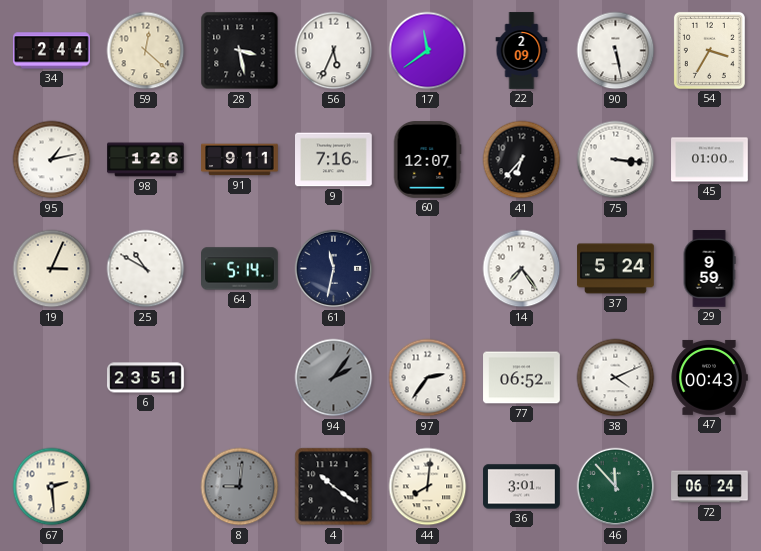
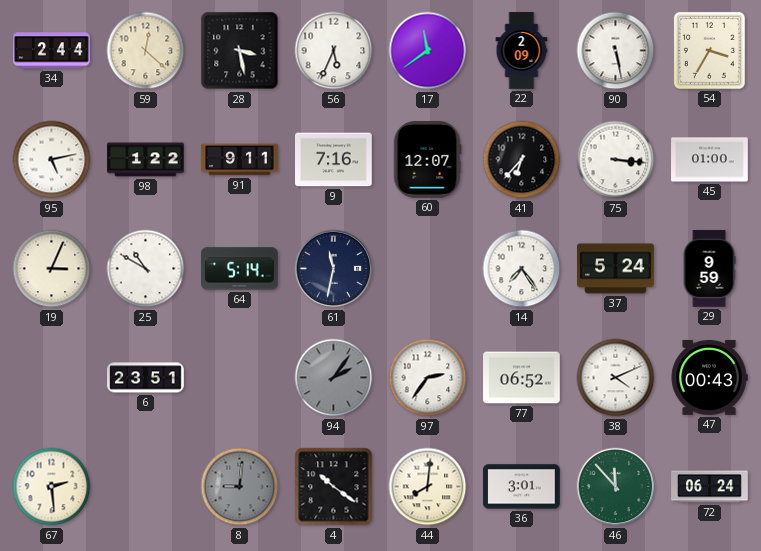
95: 1:13 -> 5:13
98: 1:26 -> 1:22
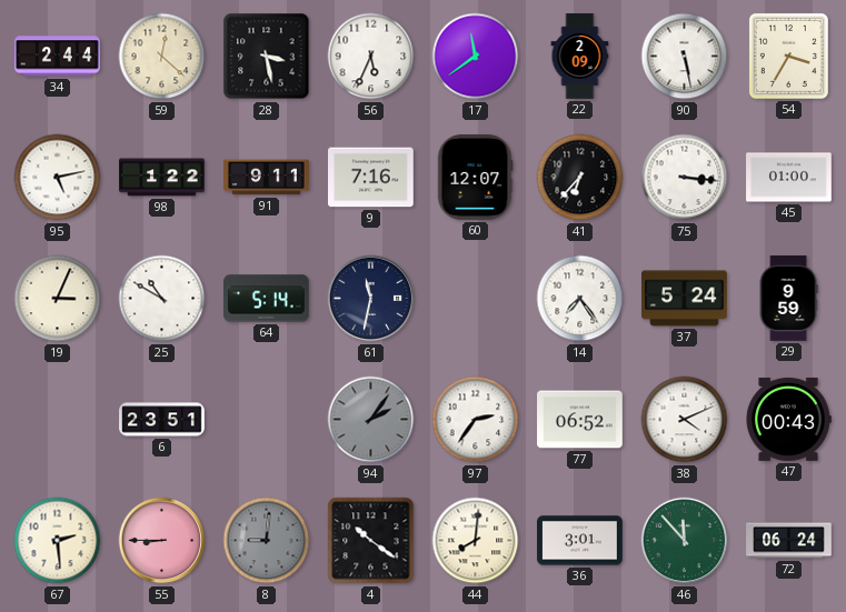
55: none -> 8:45
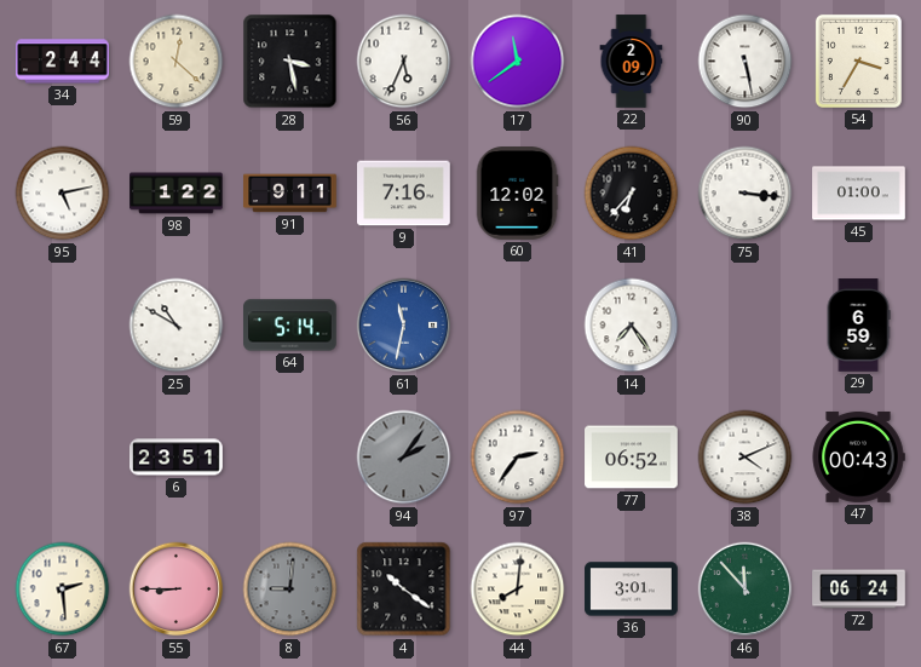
60: 12:07 -> 12:02
19: 3:04 -> none
61 dial: navy -> blue
37: 5:24 -> none
29: 9:59 -> 6:59
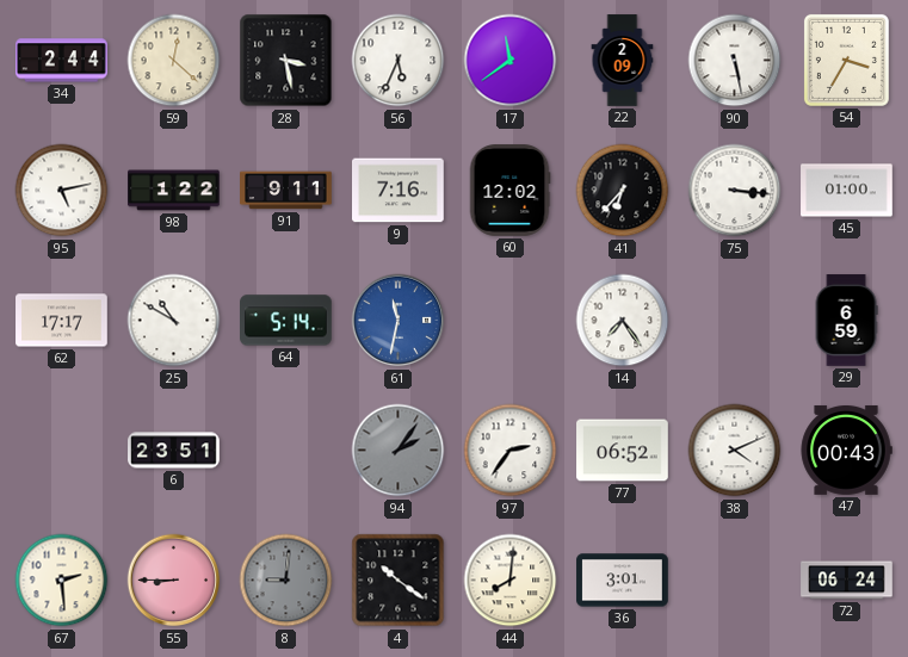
62: none -> 17:17
46: 11:53 -> none
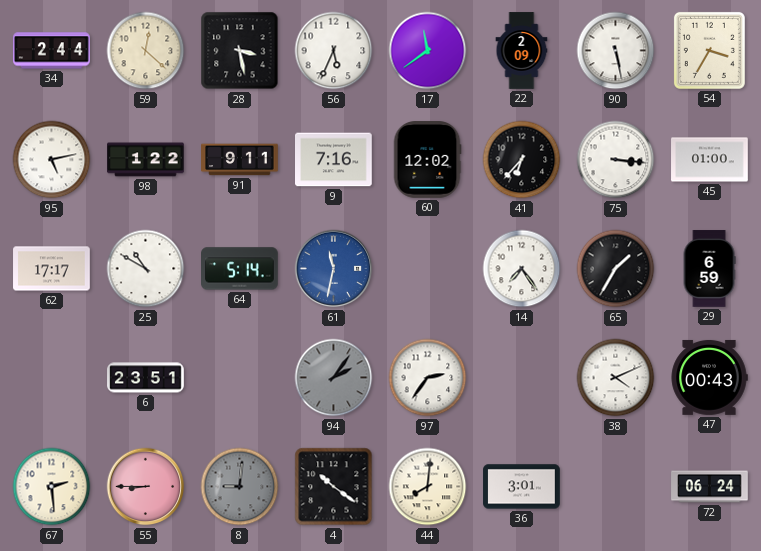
65: none -> 1:35
77: 06:52 -> none
